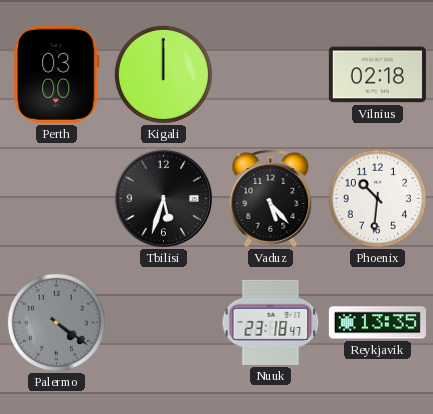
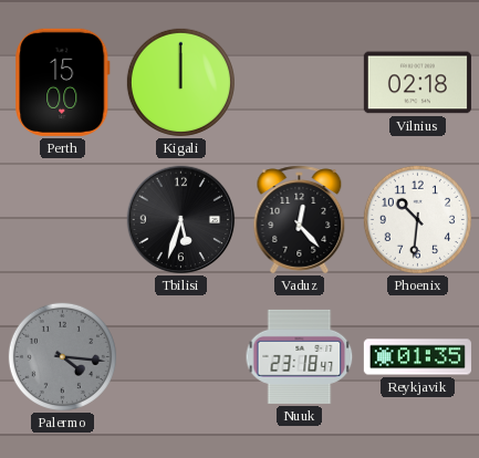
Perth: 03:00 -> 15:00
Vaduz: 5:23 -> 12:23
Palermo: 4:21 -> 4:16
Reykjavik: 13:35 -> 01:35
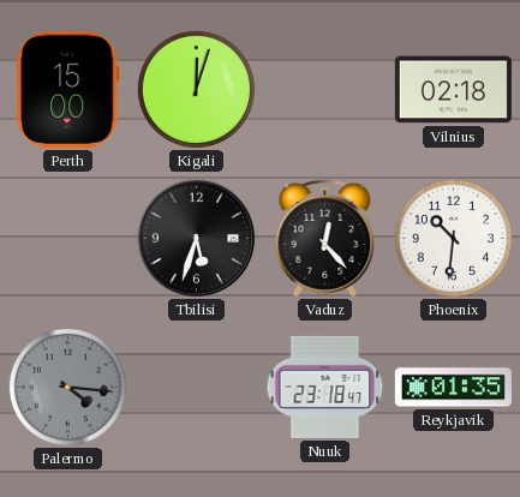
Kigali: 12:00 -> 12:03
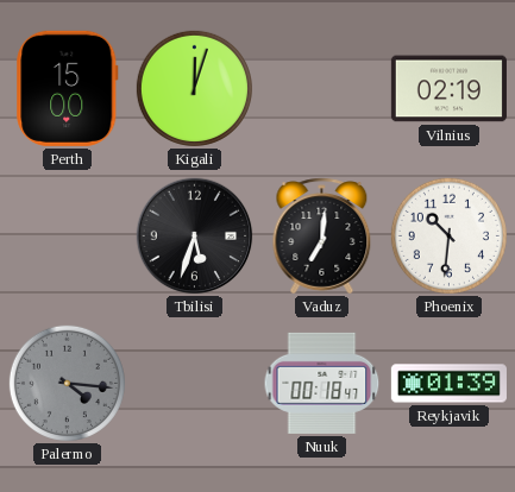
Vilnius: 02:18 -> 02:19
Vaduz: 12:23 -> 7:01
Nuuk: 23:18 -> 00:18
Reykjavik: 01:35 -> 01:39
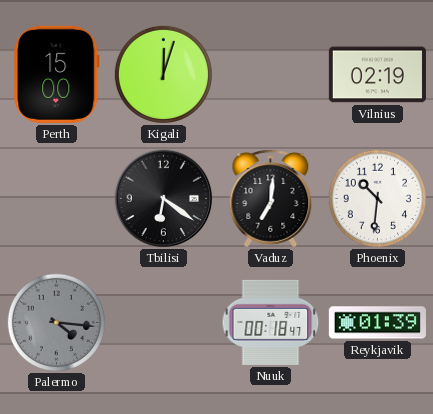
Tbilisi: 5:33 -> 6:21
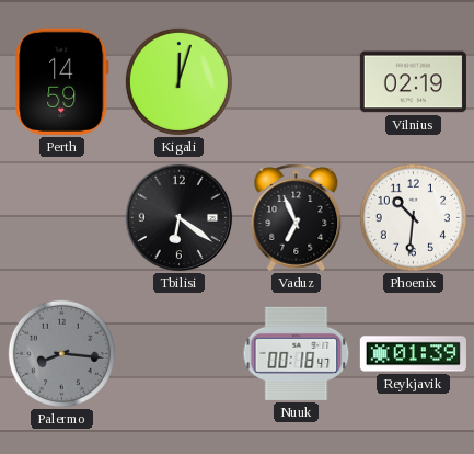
Perth: 15:00 -> 14:59
Vaduz: 7:01 -> 6:56
Palermo: 4:16 -> 8:16
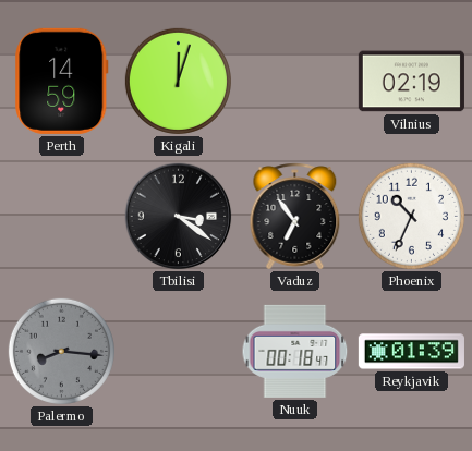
Tbilisi: 6:21 -> 3:21
Vaduz: 6:56 -> 6:54
Phoenix: 10:31 -> 10:34
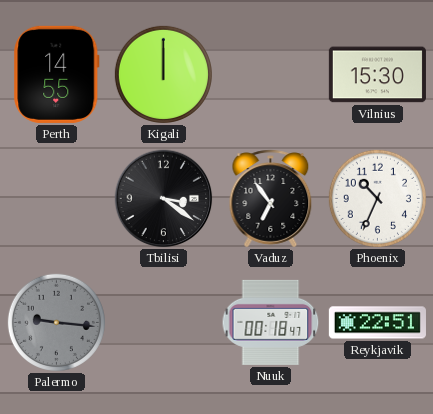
Perth: 14:59 -> 14:55
Kigali: 12:03 -> 12:00
Vilnius: 02:19 -> 15:30
Palermo: 8:16 -> 9:16
Reykjavik: 01:39 -> 22:51
